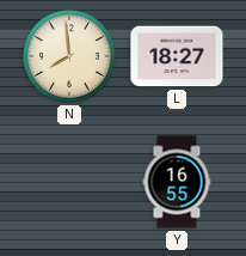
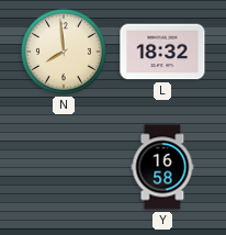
L: 18:27 -> 18:32
Y: 16:55 -> 16:58
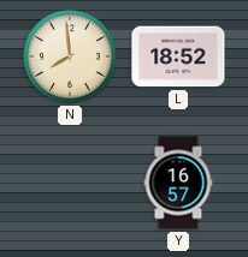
L: 18:32 -> 18:52
Y: 16:58 -> 16:57
